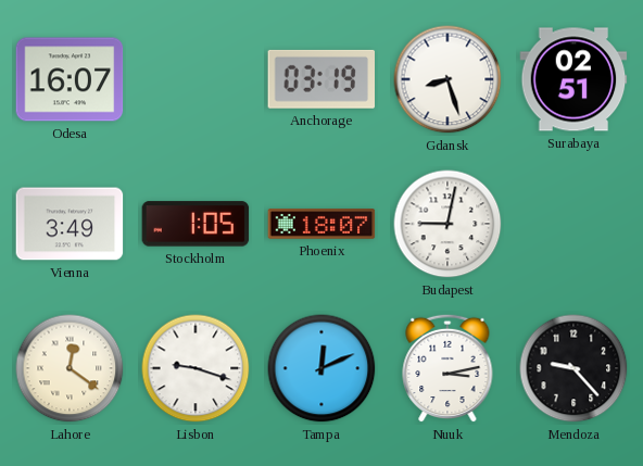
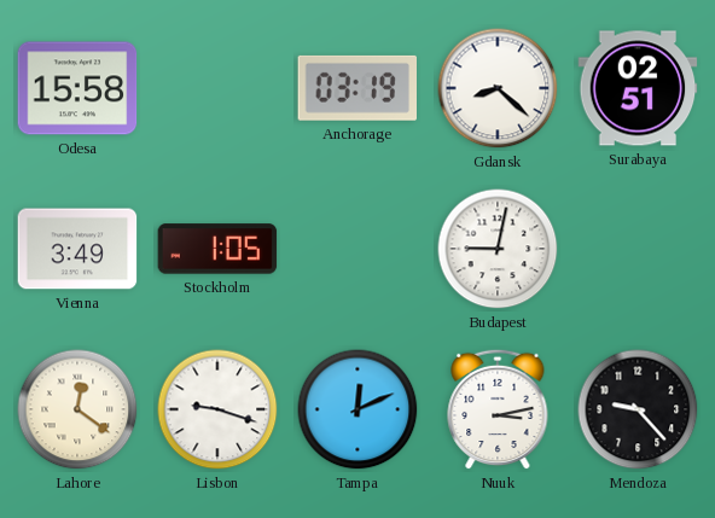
Odesa: 16:07 -> 15:58
Gdansk: 8:27 -> 8:22
Phoenix: 18:07 -> none
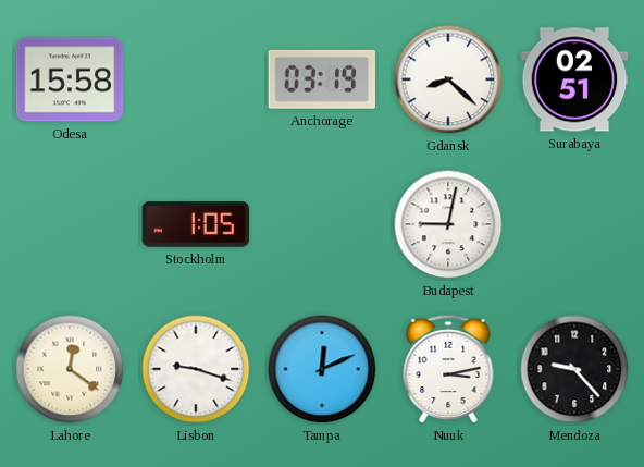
Vienna: 3:49 -> none
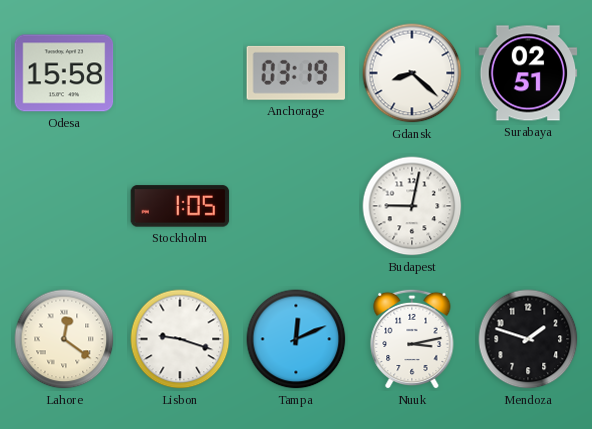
Mendoza: 9:23 -> 1:48
